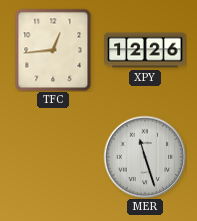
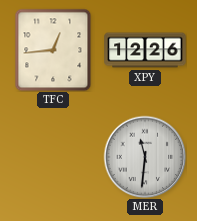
MER: 11:27 -> 11:31
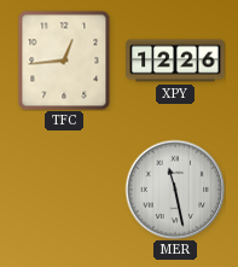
MER: 11:31 -> 11:28
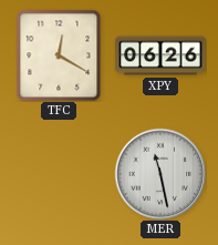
TFC: 12:44 -> 12:20
XPY: 12:26 -> 06:26
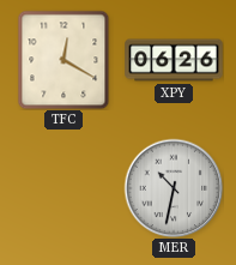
MER: 11:28 -> 10:32
